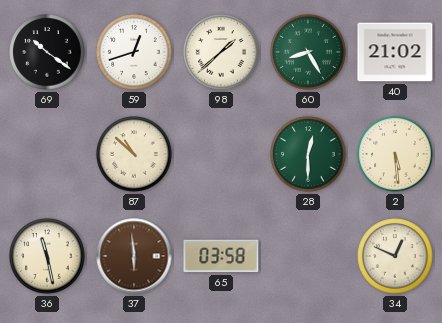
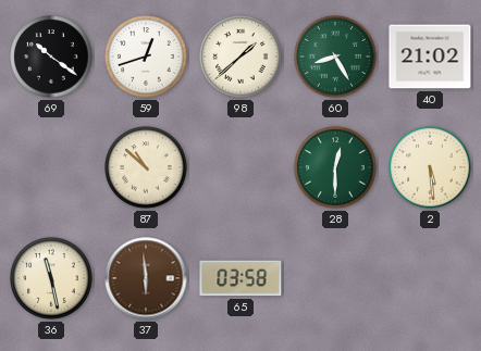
34: 12:49 -> none
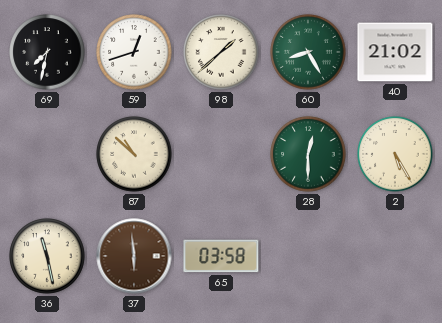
69: 10:21 -> 7:32
2: 5:29 -> 5:25
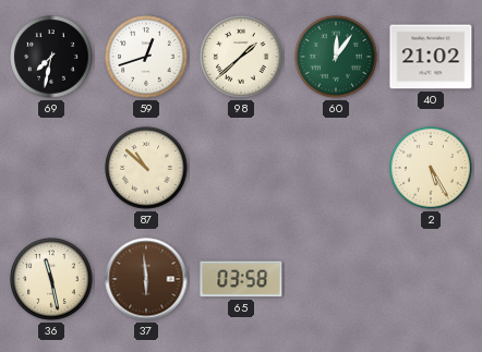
60: 8:25 -> 12:06
28: 12:30 -> none
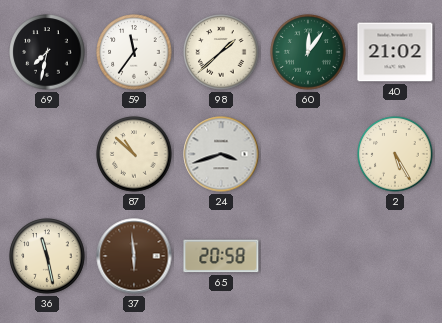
59: 12:42 -> 11:36
24: none -> 3:42
65: 03:58 -> 20:58
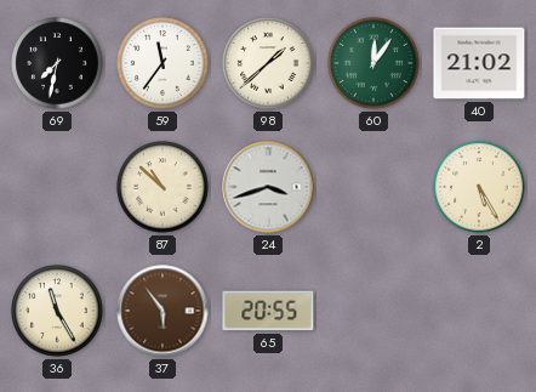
36: 11:28 -> 11:25
37: 5:59 -> 5:54
65: 20:58 -> 20:55
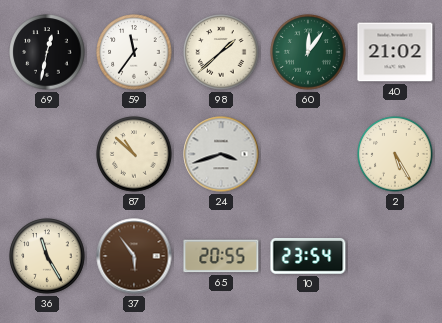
69: 7:32 -> 12:32
10: none -> 23:54
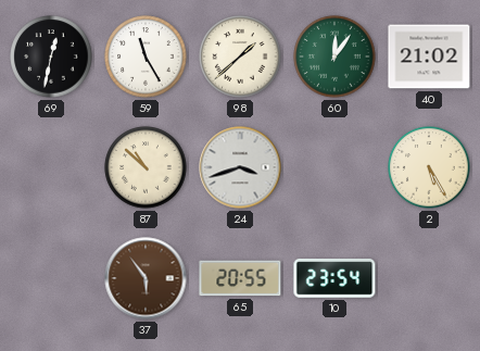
59: 11:36 -> 11:25
36: 11:25 -> none
